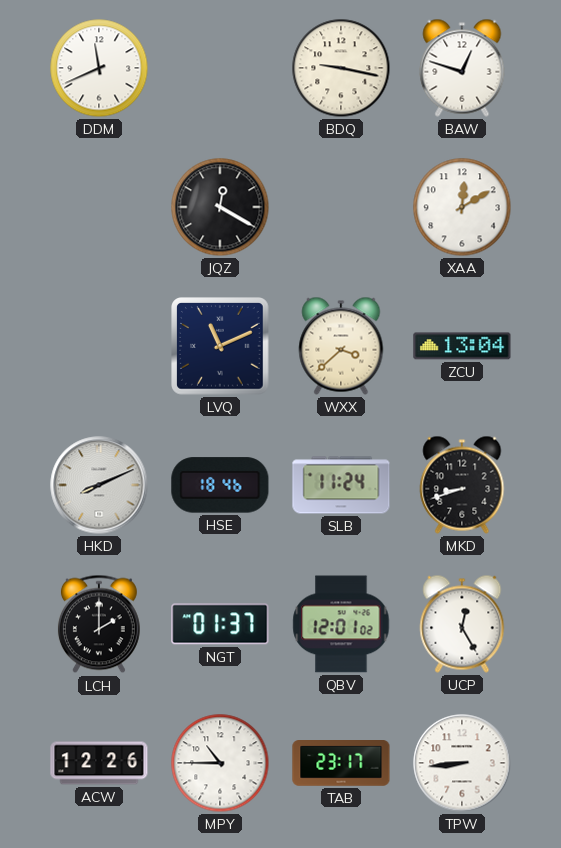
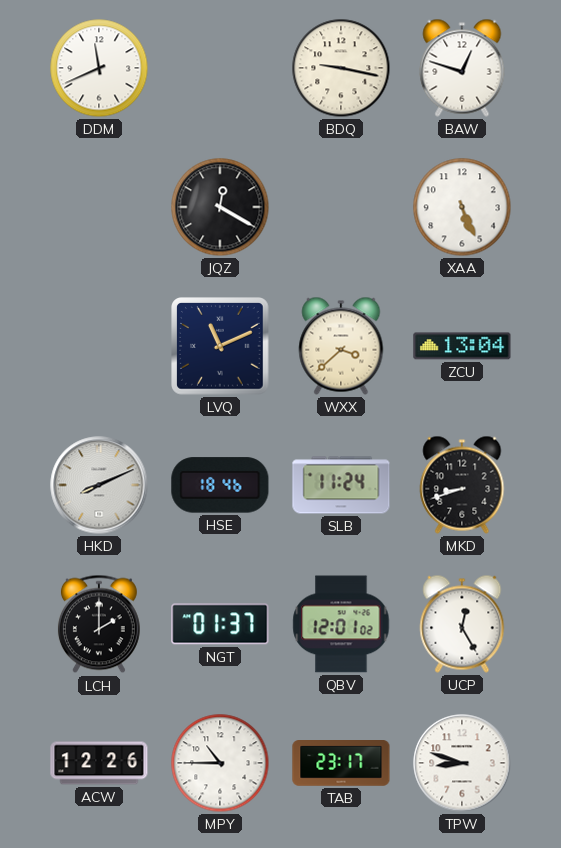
XAA: 12:10 -> 5:26
TPW: 8:44 -> 8:48
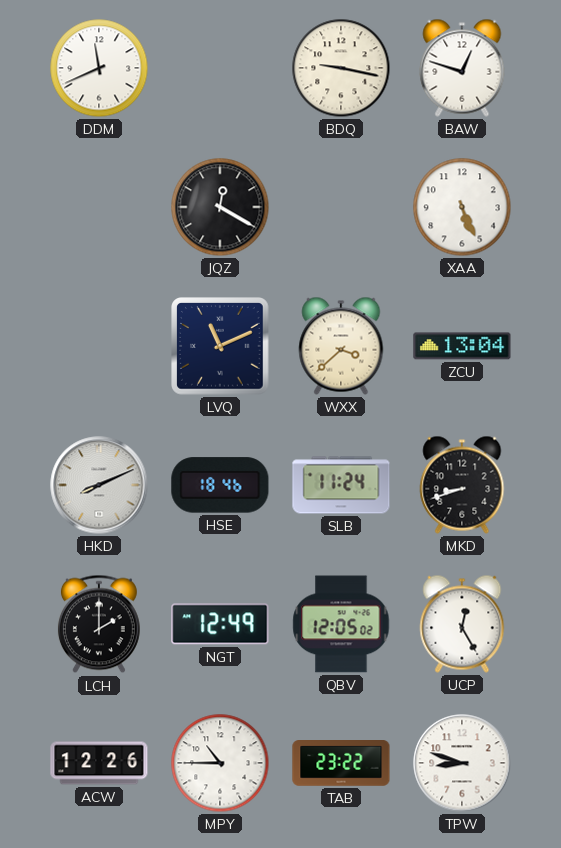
NGT: 01:37 -> 12:49
QBV: 12:01 -> 12:05
TAB: 23:17 -> 23:22
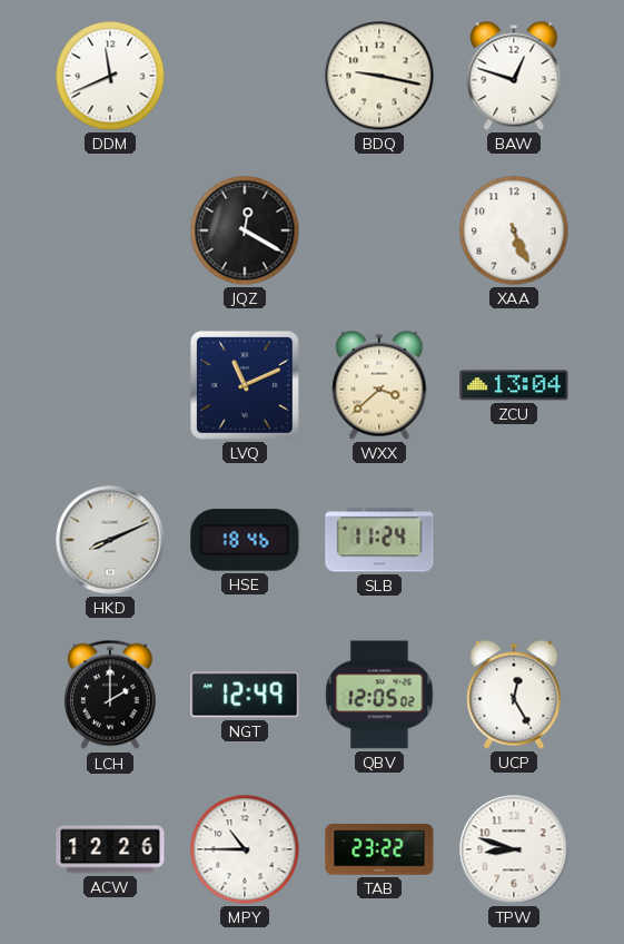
MKD: 8:42 -> none
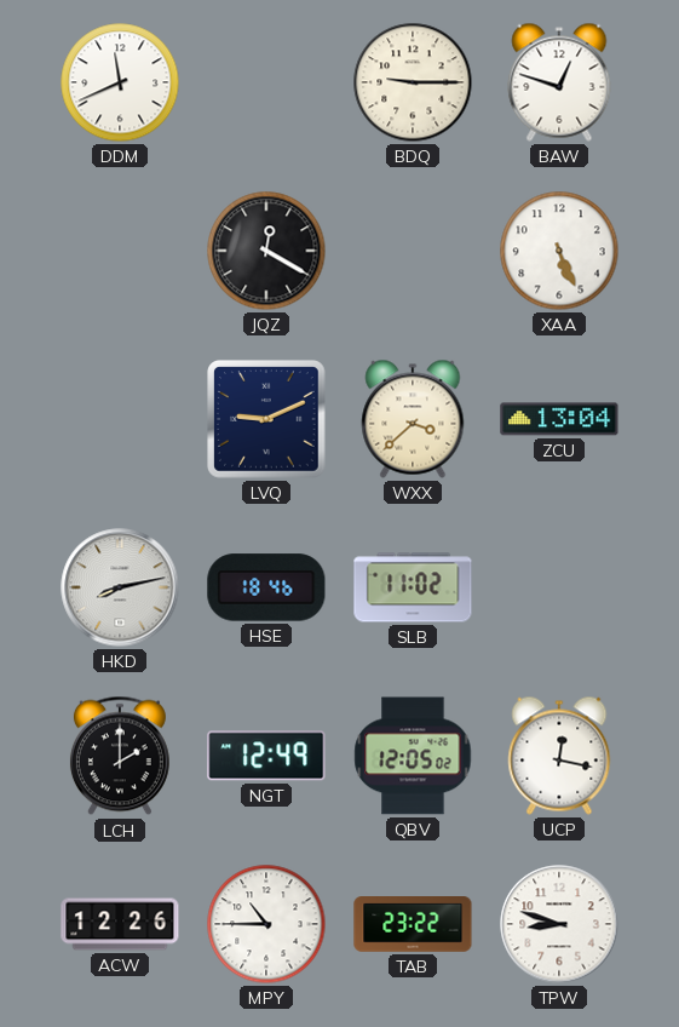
BDQ: 9:17 -> 9:15
LVQ: 11:11 -> 9:11
HKD: 8:11 -> 8:13
SLB: 11:24 -> 11:02
UCP: 12:25 -> 12:17
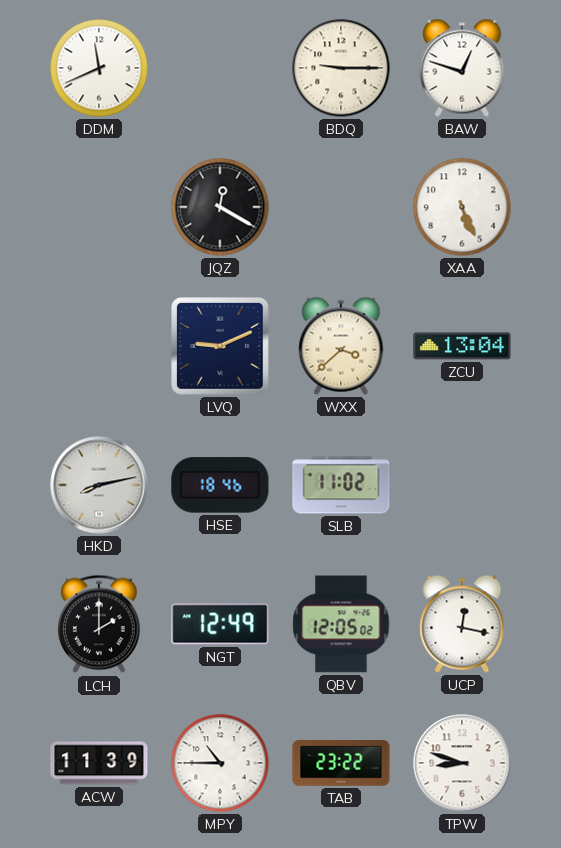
ACW: 12:26 -> 11:39
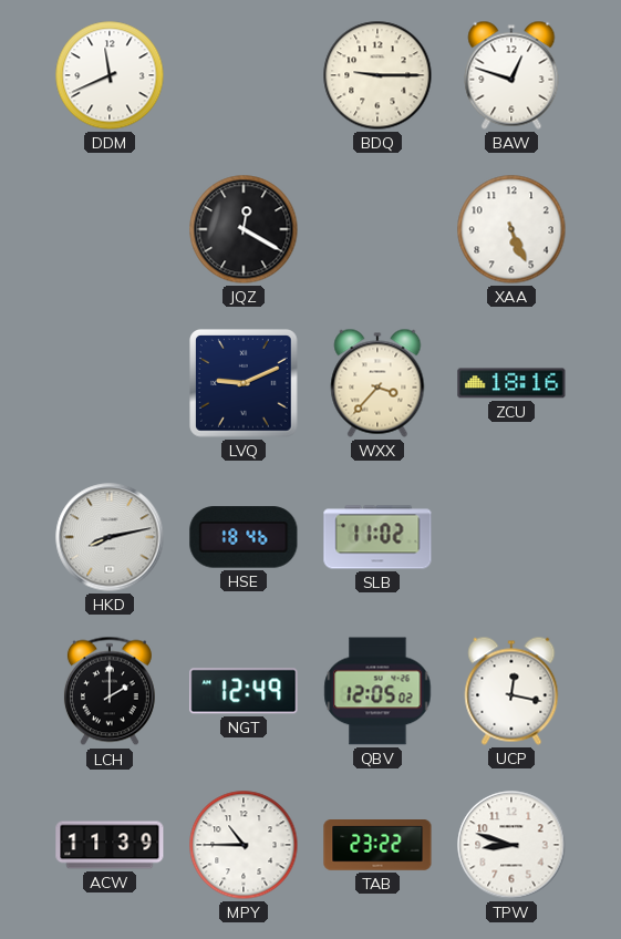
WXX: 3:38 -> 3:37
ZCU: 13:04 -> 18:16
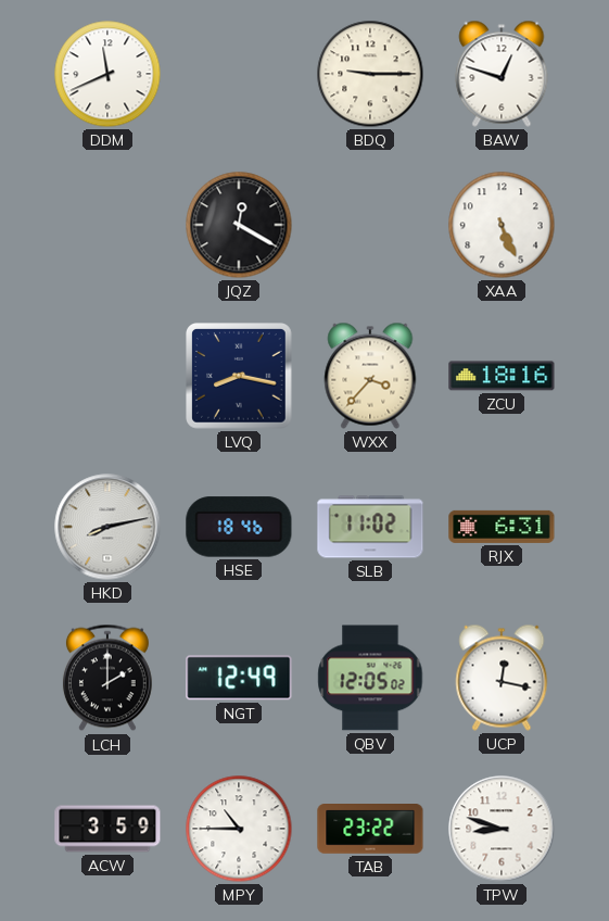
LVQ: 9:11 -> 8:17
RJX: none -> 6:31
ACW: 11:39 -> 3:59
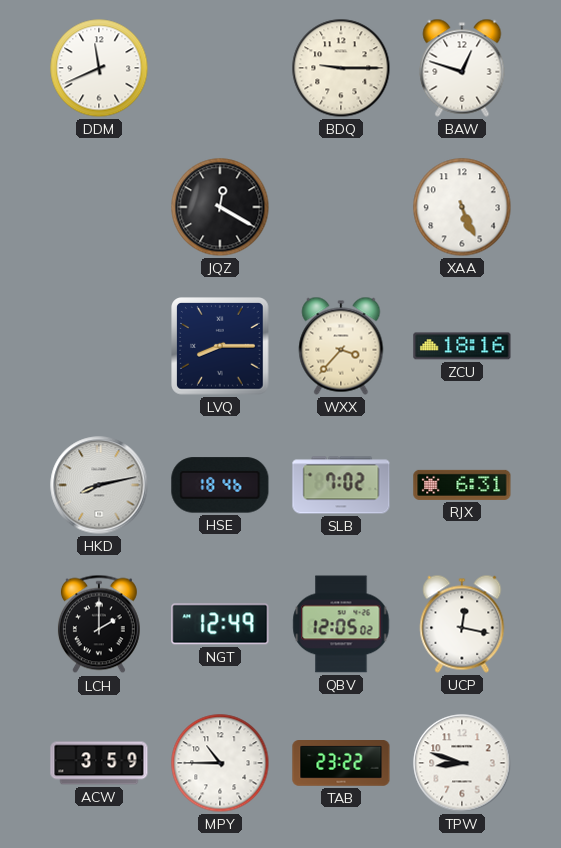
LVQ: 8:17 -> 8:15
SLB: 11:02 -> 7:02
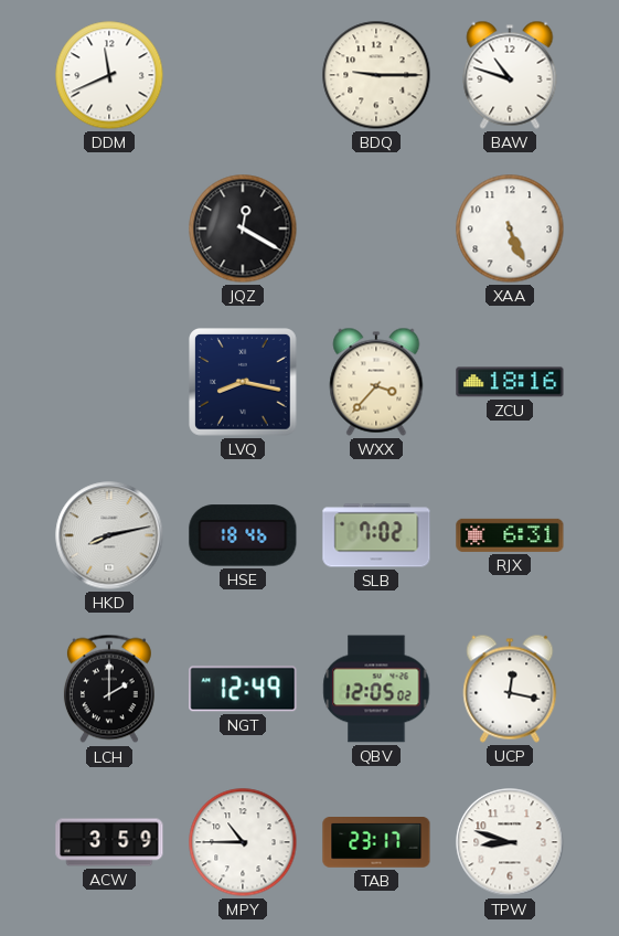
BAW: 12:48 -> 10:48
LVQ: 8:15 -> 8:17
TAB: 23:22 -> 23:17
